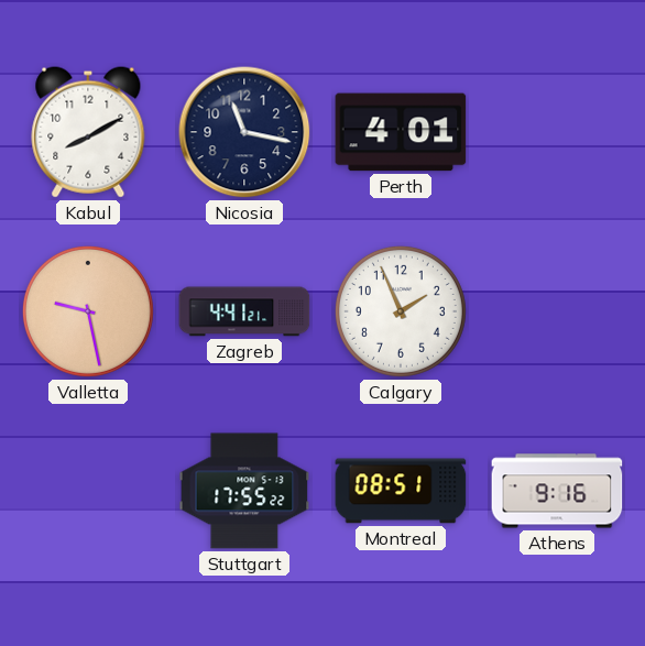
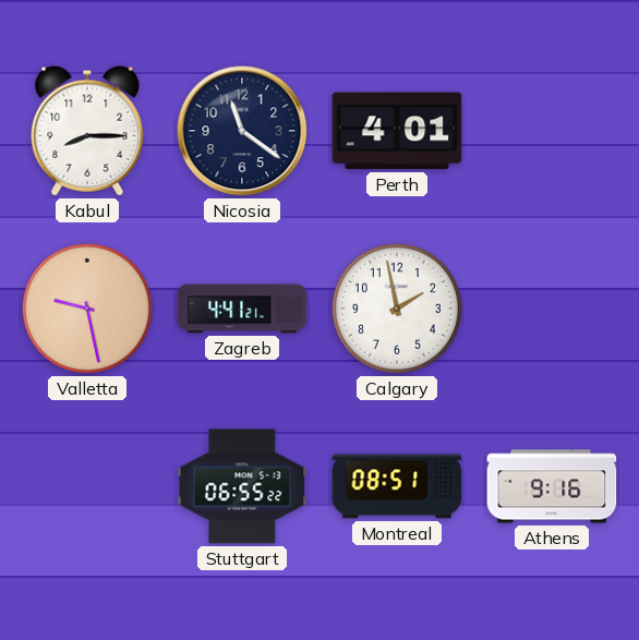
Kabul: 8:10 -> 8:15
Nicosia: 11:17 -> 11:21
Calgary: 1:56 -> 1:58
Stuttgart: 17:55 -> 06:55
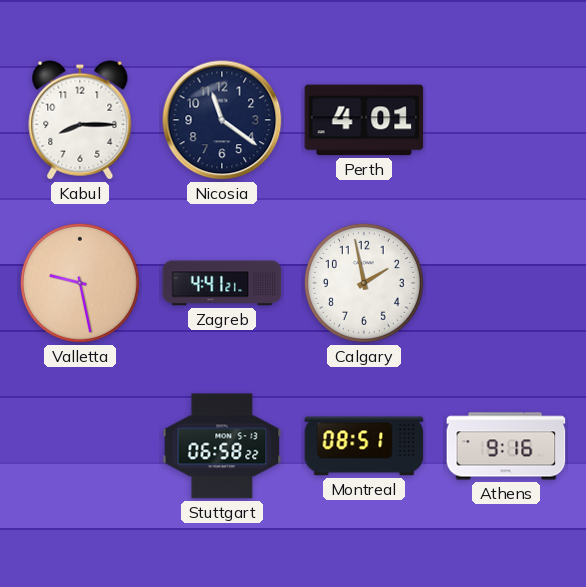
Stuttgart: 06:55 -> 06:58
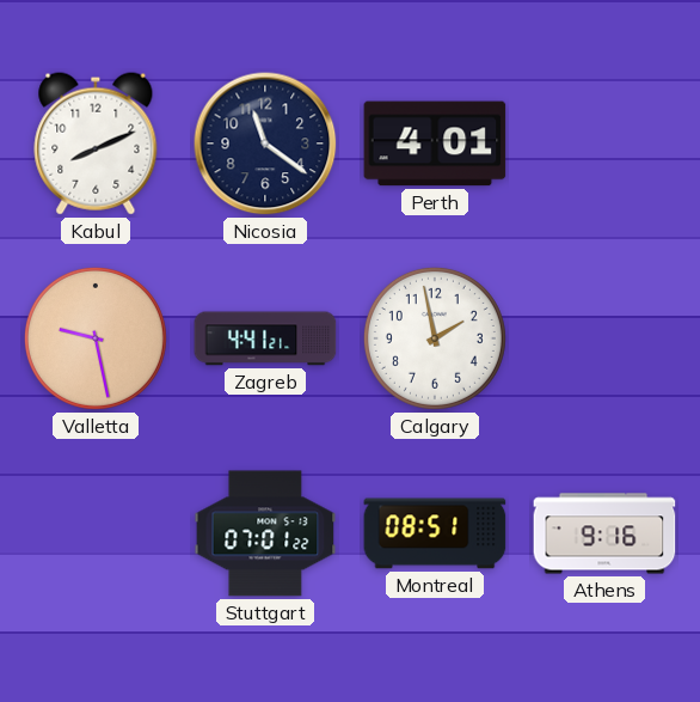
Kabul: 8:15 -> 8:11
Stuttgart: 06:58 -> 07:01
